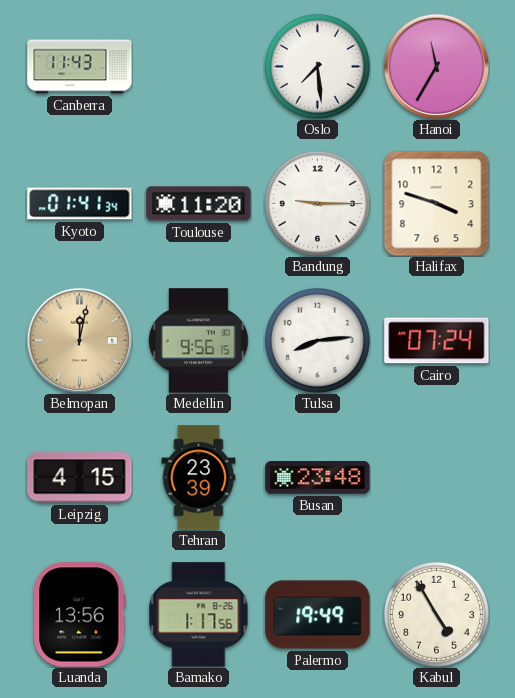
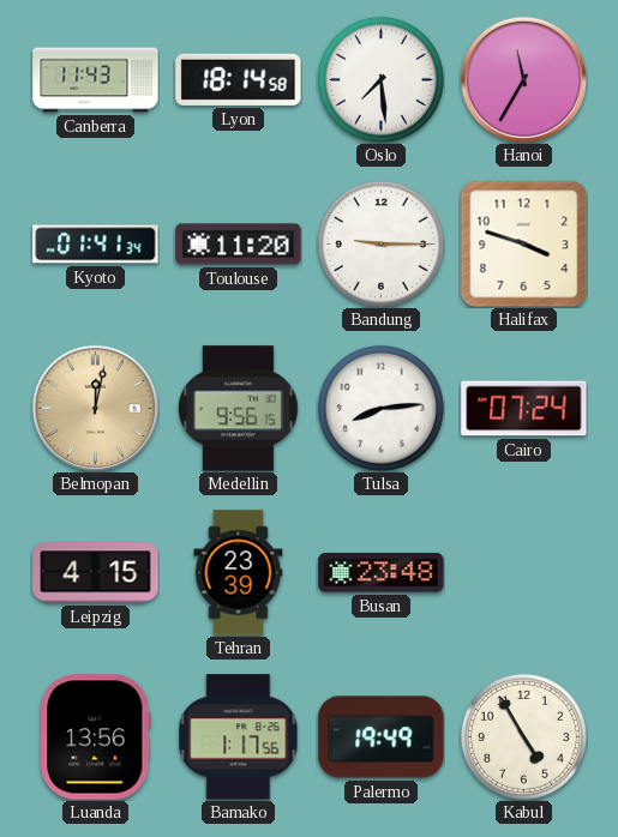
Lyon: none -> 18:14
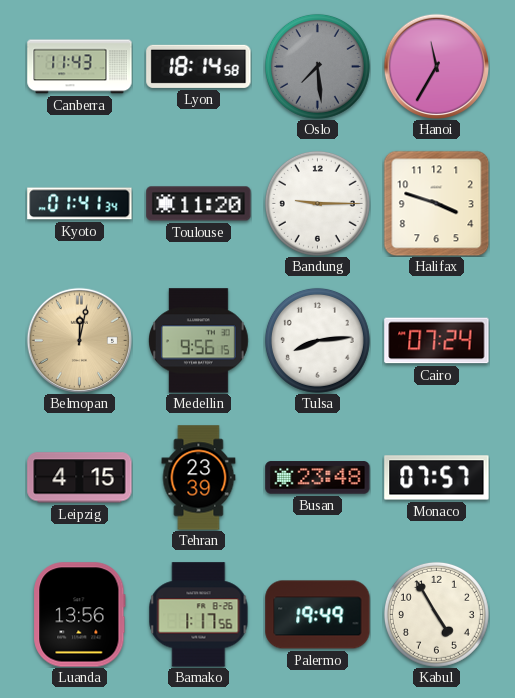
Oslo dial: white -> grey
Monaco: none -> 07:57
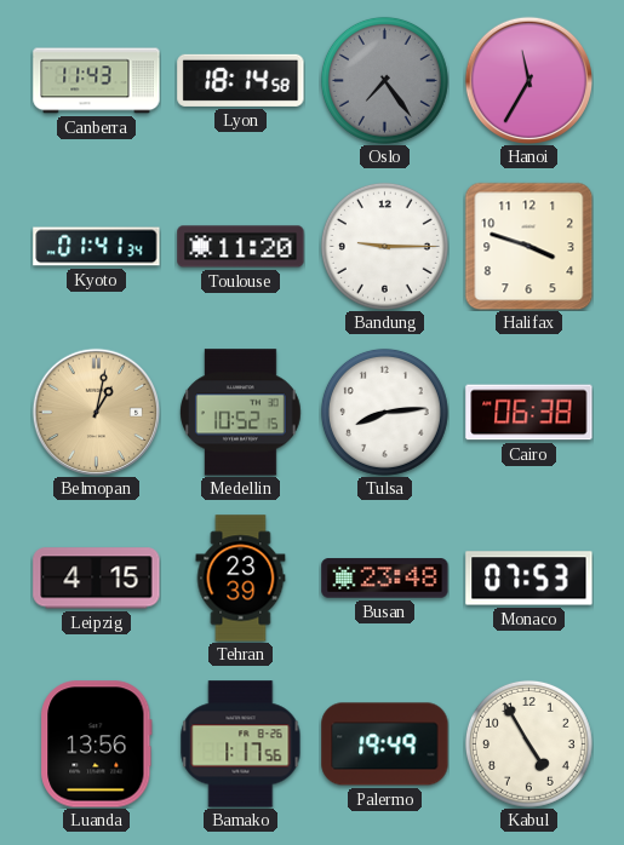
Oslo: 7:29 -> 7:24
Belmopan: 12:02 -> 1:02
Medellin: 9:56 -> 10:52
Cairo: 07:24 -> 06:38
Monaco: 07:57 -> 07:53
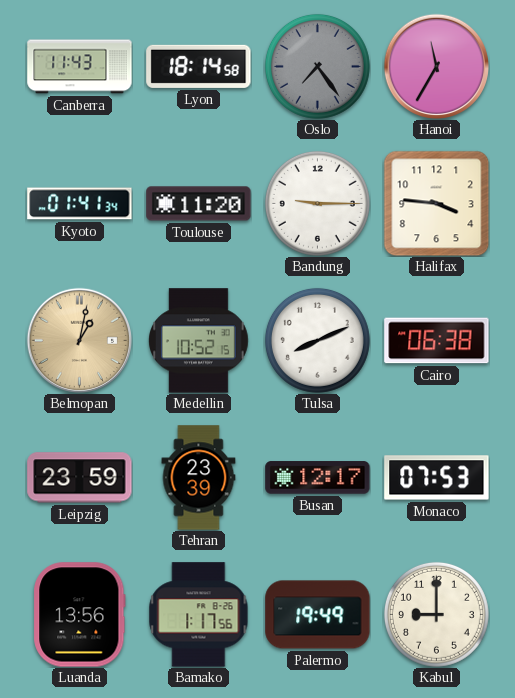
Halifax: 3:48 -> 3:46
Tulsa: 8:14 -> 8:11
Leipzig: 4:15 -> 23:59
Busan: 23:48 -> 12:17
Kabul: 4:55 -> 9:00
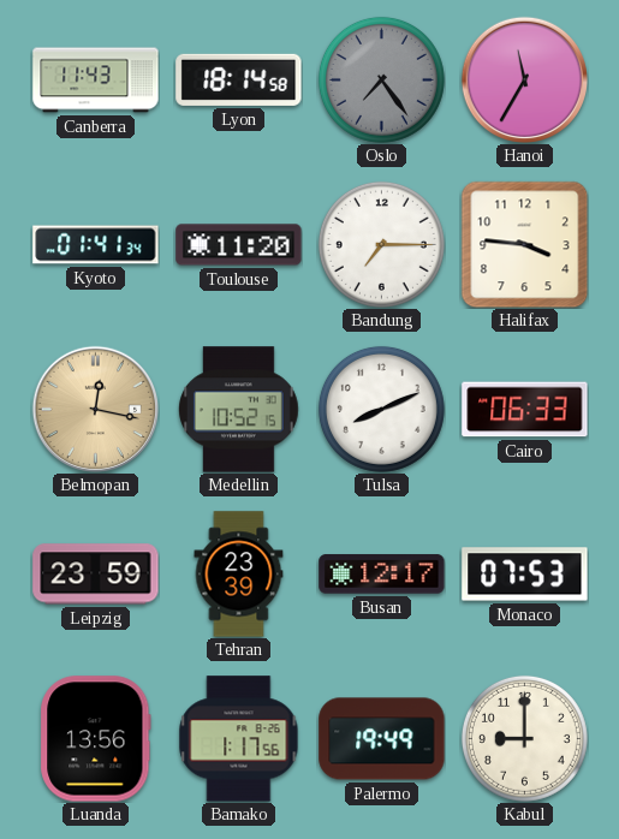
Bandung: 9:15 -> 7:15
Belmopan: 1:02 -> 12:17
Cairo: 06:38 -> 06:33
